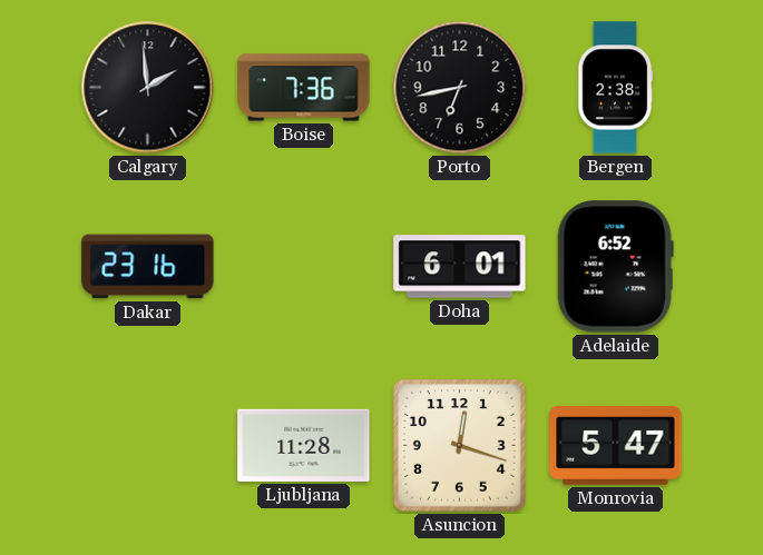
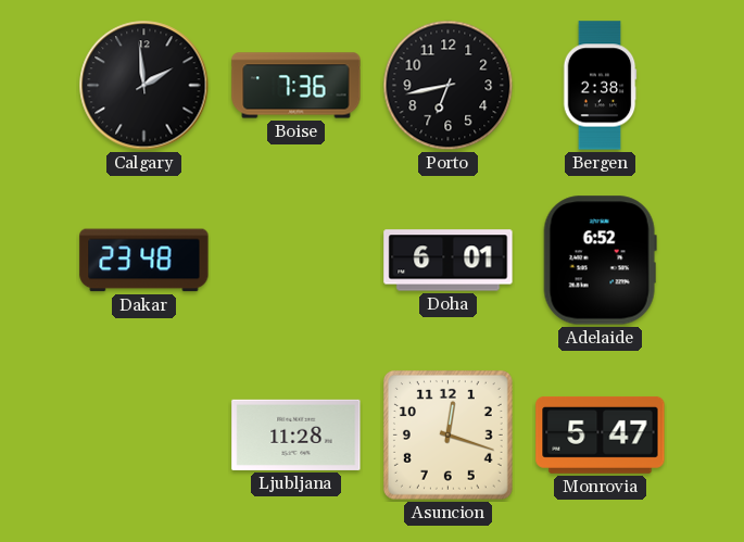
Dakar: 23:16 -> 23:48
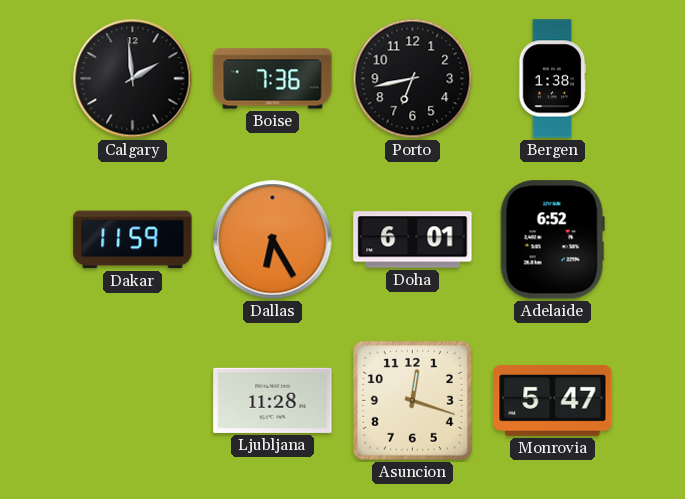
Bergen: 2:38 -> 1:38
Dakar: 23:48 -> 11:59
Dallas: none -> 6:25
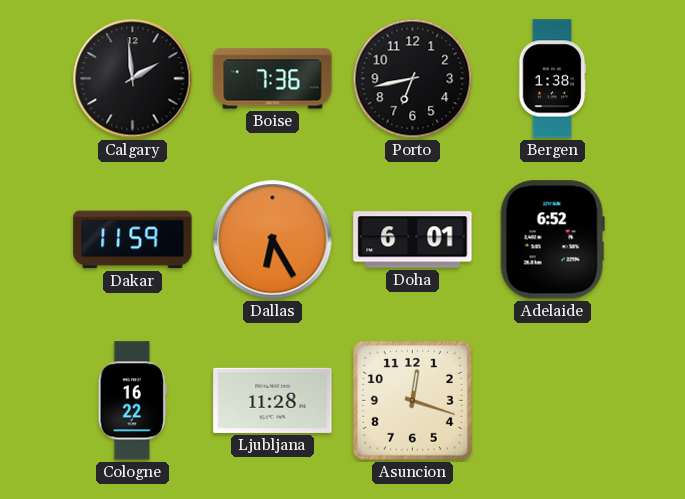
Cologne: none -> 16:22
Monrovia: 5:47 -> none
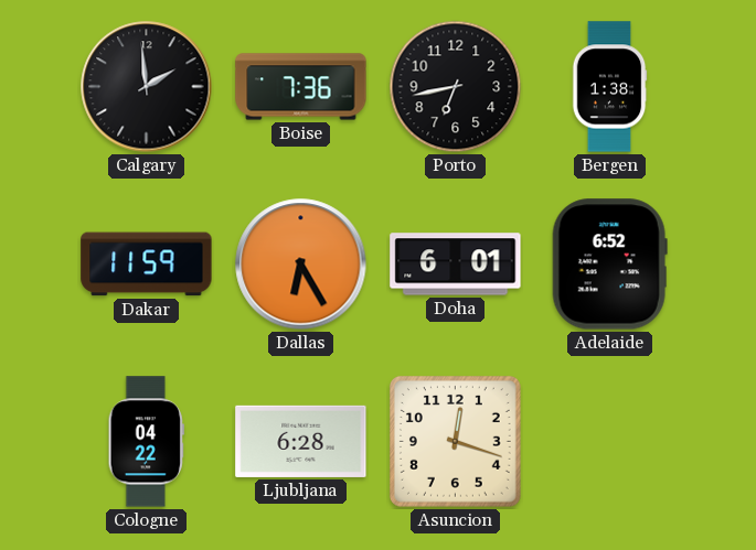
Cologne: 16:22 -> 04:22
Ljubljana: 11:28 -> 6:28
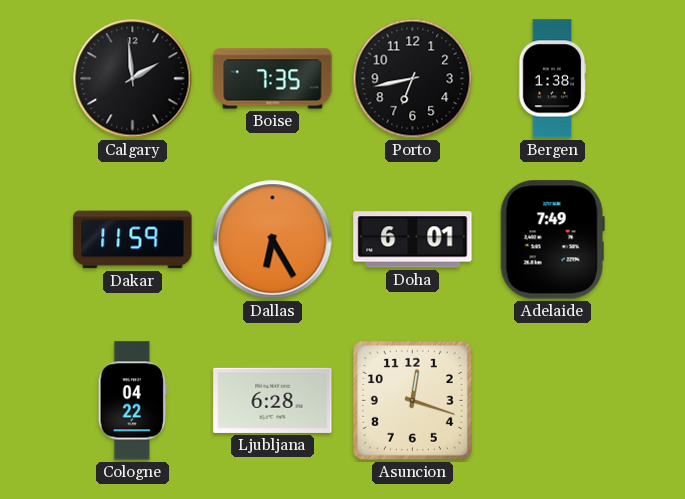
Boise: 7:36 -> 7:35
Adelaide: 6:52 -> 7:49
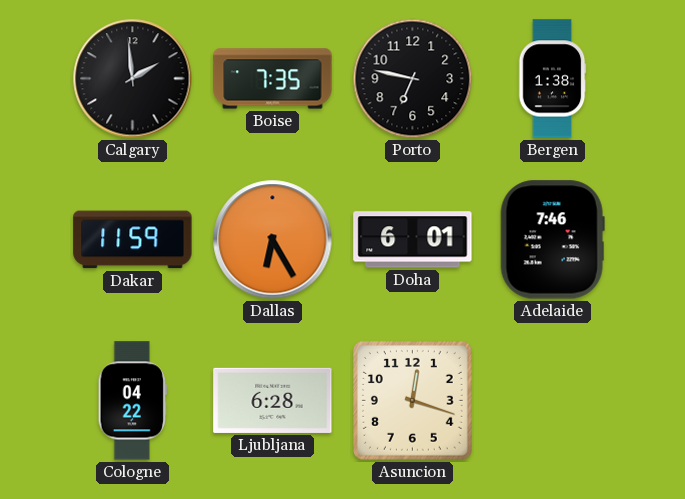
Porto: 6:43 -> 6:47
Adelaide: 7:49 -> 7:46
